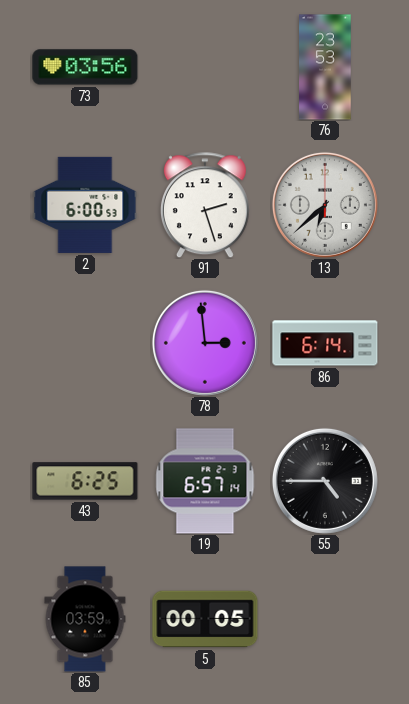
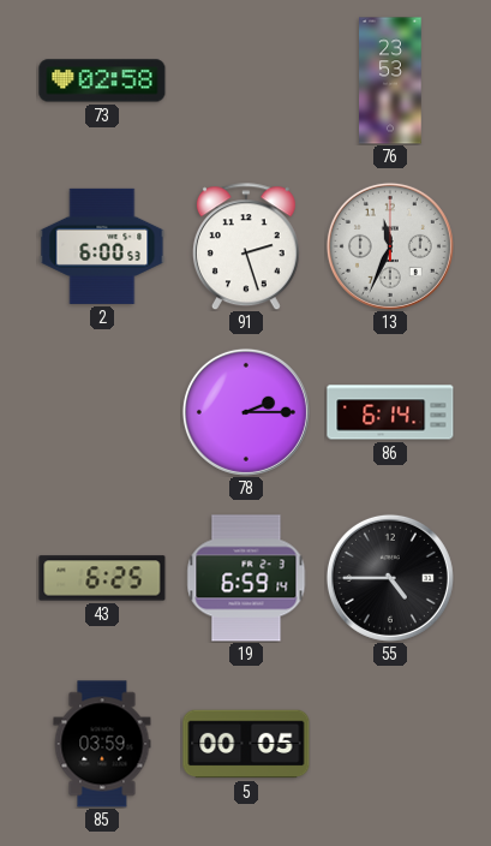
73: 03:56 -> 02:58
13: 6:38 -> 11:34
78: 2:59 -> 2:15
19: 6:57 -> 6:59
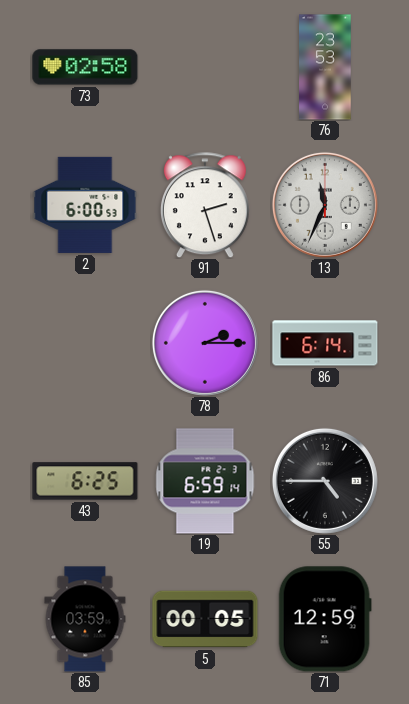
71: none -> 12:59
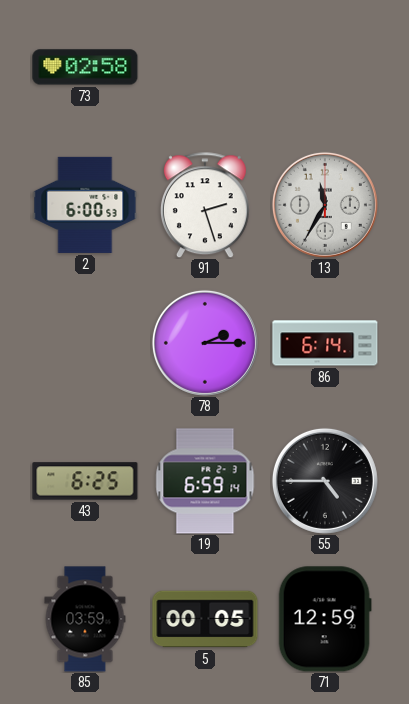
76: 23:53 -> none
13: 11:34 -> 11:35
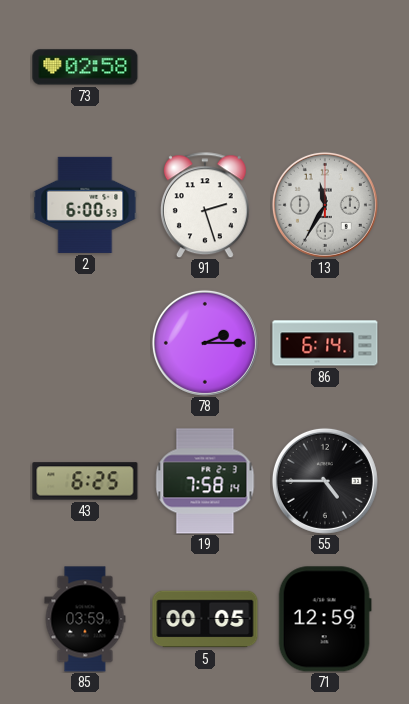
19: 6:59 -> 7:58
